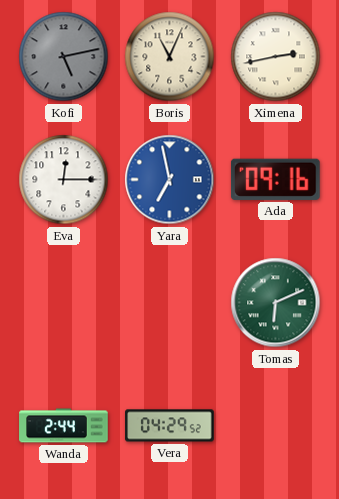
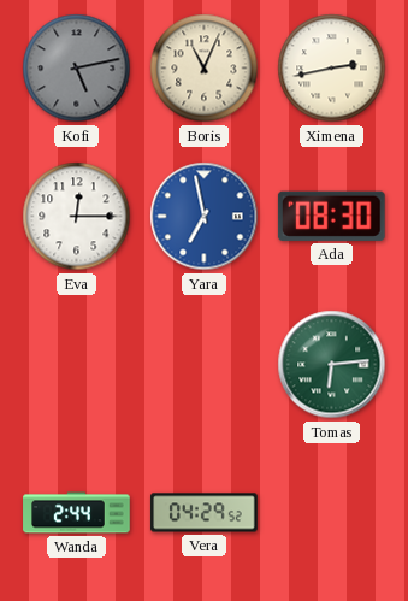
Ada: 09:16 -> 08:30
Tomas: 6:11 -> 6:14
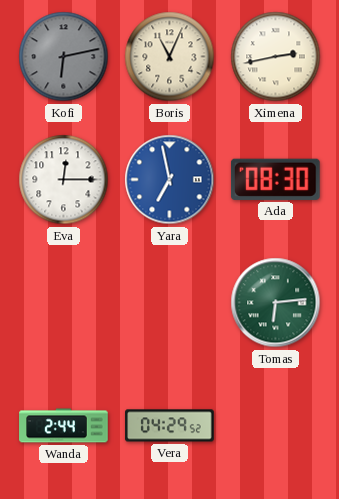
Kofi: 5:13 -> 6:13
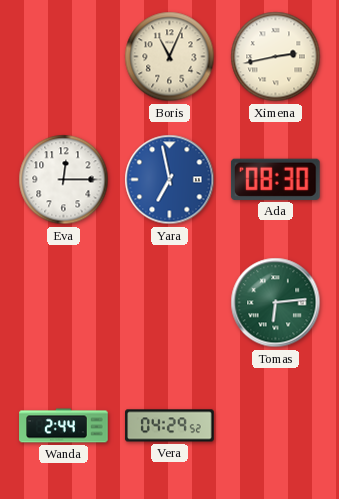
Kofi: 6:13 -> none
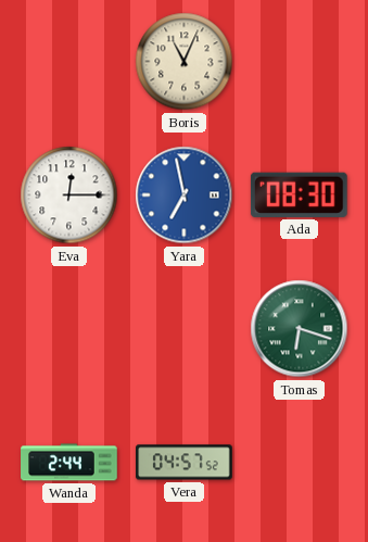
Ximena: 2:43 -> none
Tomas: 6:14 -> 6:18
Vera: 04:29 -> 04:57
